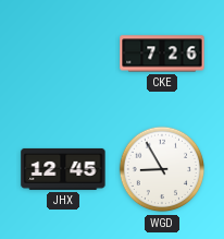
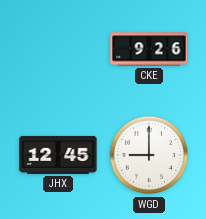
CKE: 7:26 -> 9:26
WGD: 8:55 -> 9:00
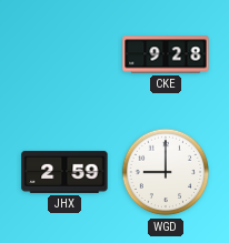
CKE: 9:26 -> 9:28
JHX: 12:45 -> 2:59
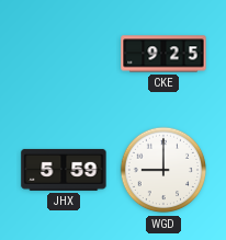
CKE: 9:28 -> 9:25
JHX: 2:59 -> 5:59
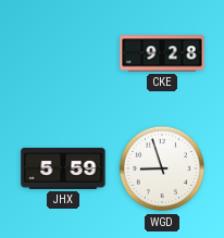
CKE: 9:25 -> 9:28
WGD: 9:00 -> 8:57
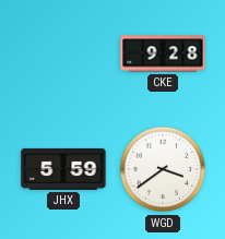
WGD: 8:57 -> 3:39
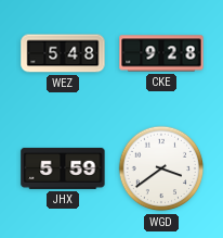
WEZ: none -> 5:48
